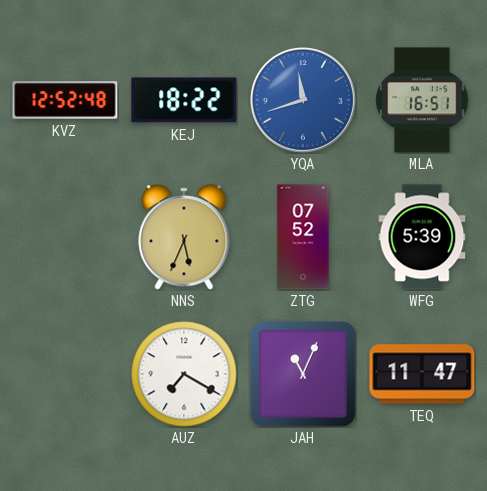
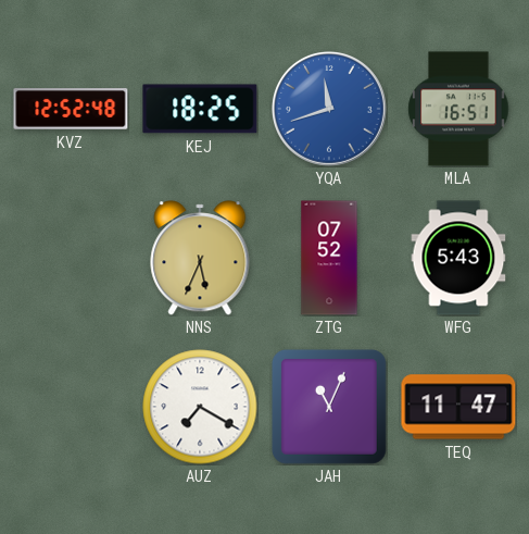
KEJ: 18:22 -> 18:25
WFG: 5:39 -> 5:43
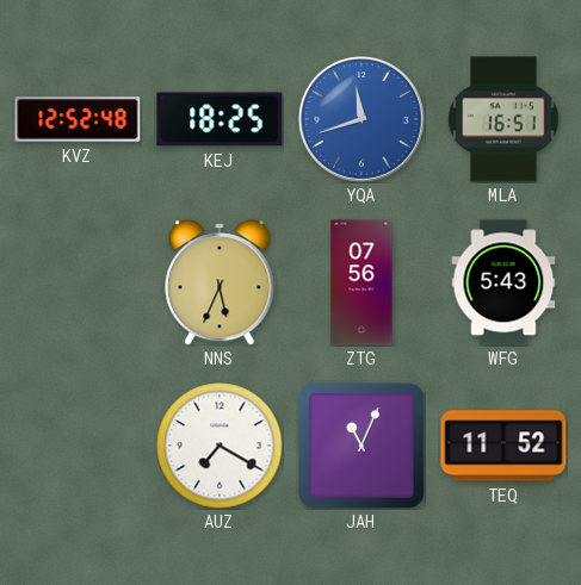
ZTG: 07:52 -> 07:56
TEQ: 11:47 -> 11:52
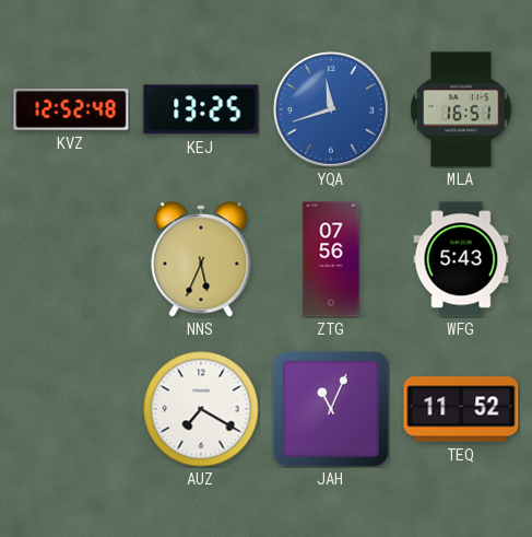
KEJ: 18:25 -> 13:25
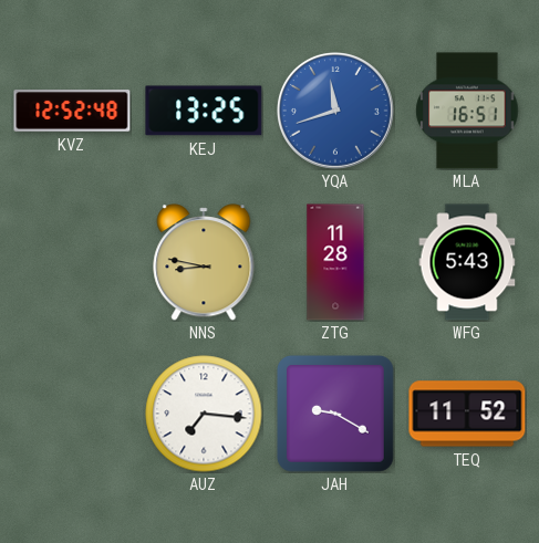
NNS: 5:34 -> 8:47
ZTG: 07:56 -> 11:28
AUZ: 7:20 -> 7:16
JAH: 11:04 -> 9:20
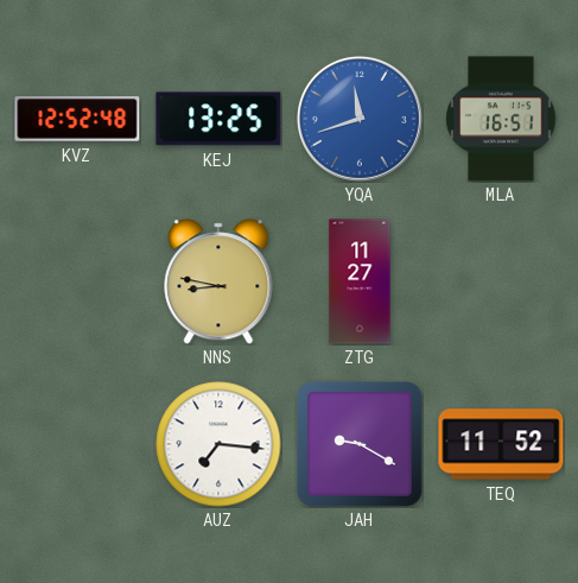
ZTG: 11:28 -> 11:27
WFG: 5:43 -> none
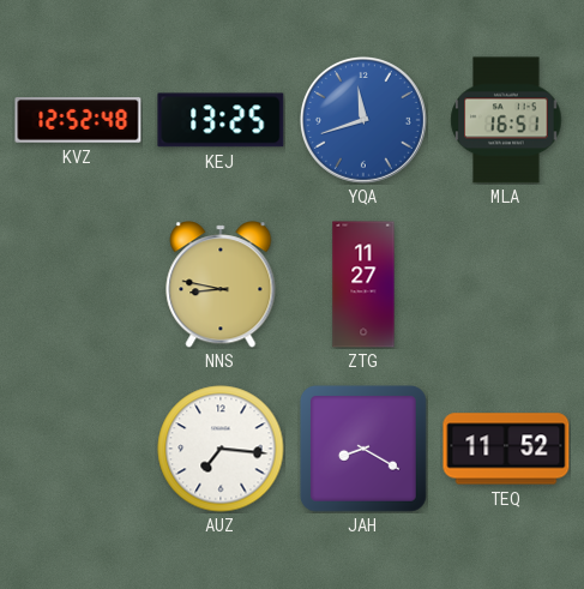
JAH: 9:20 -> 8:20
